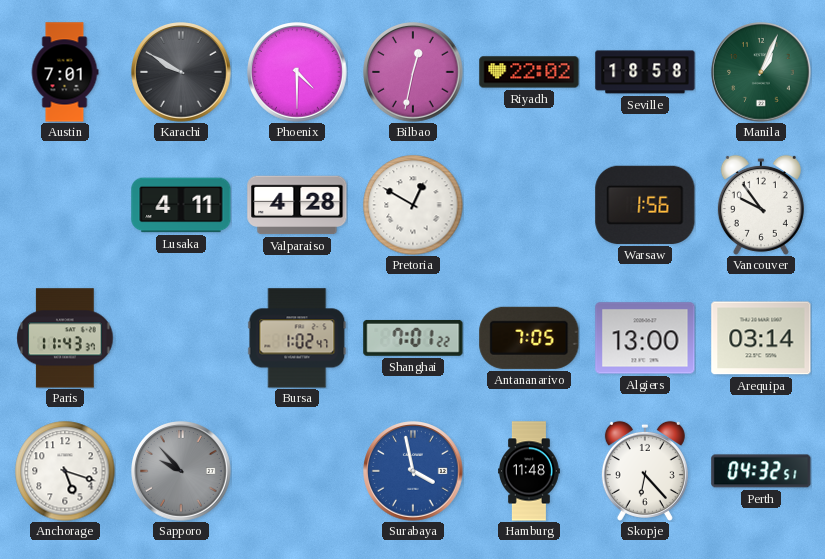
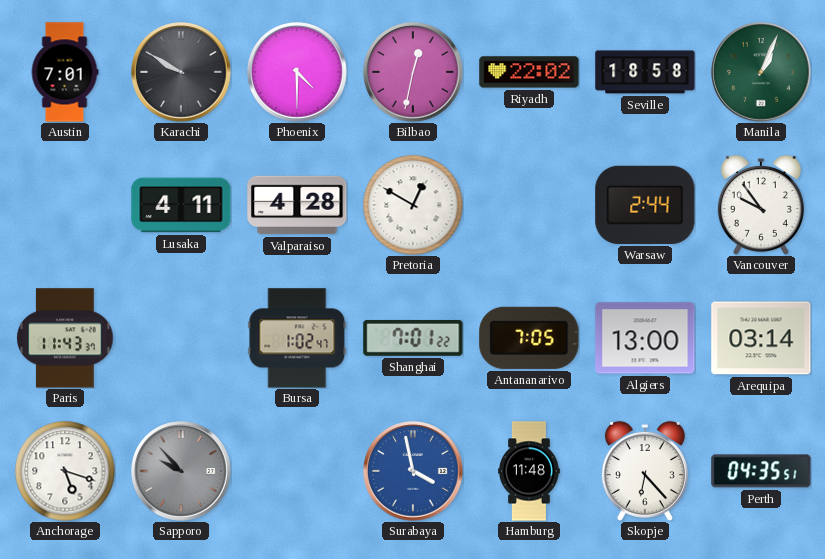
Warsaw: 1:56 -> 2:44
Perth: 04:32 -> 04:35
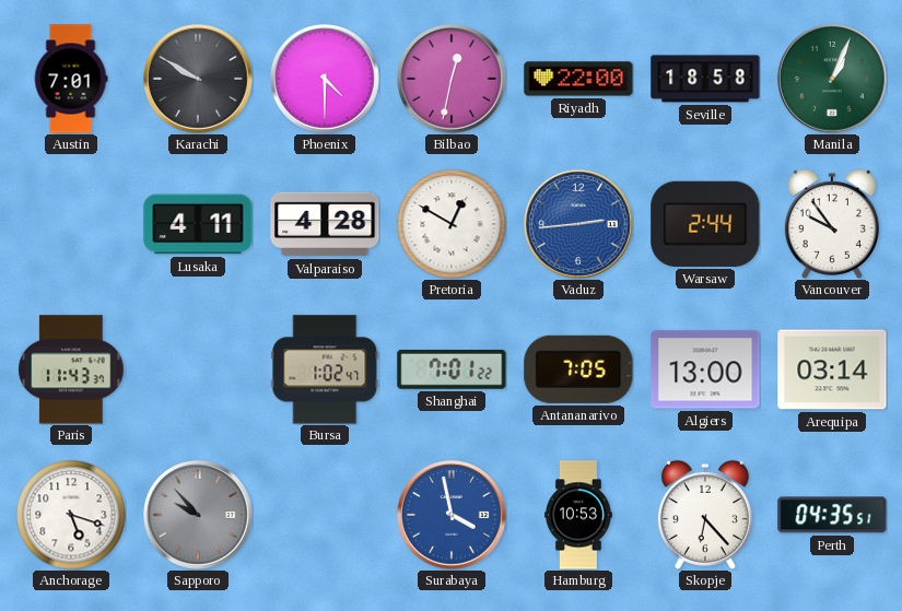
Riyadh: 22:02 -> 22:00
Vaduz: none -> 2:44
Hamburg: 11:48 -> 10:53
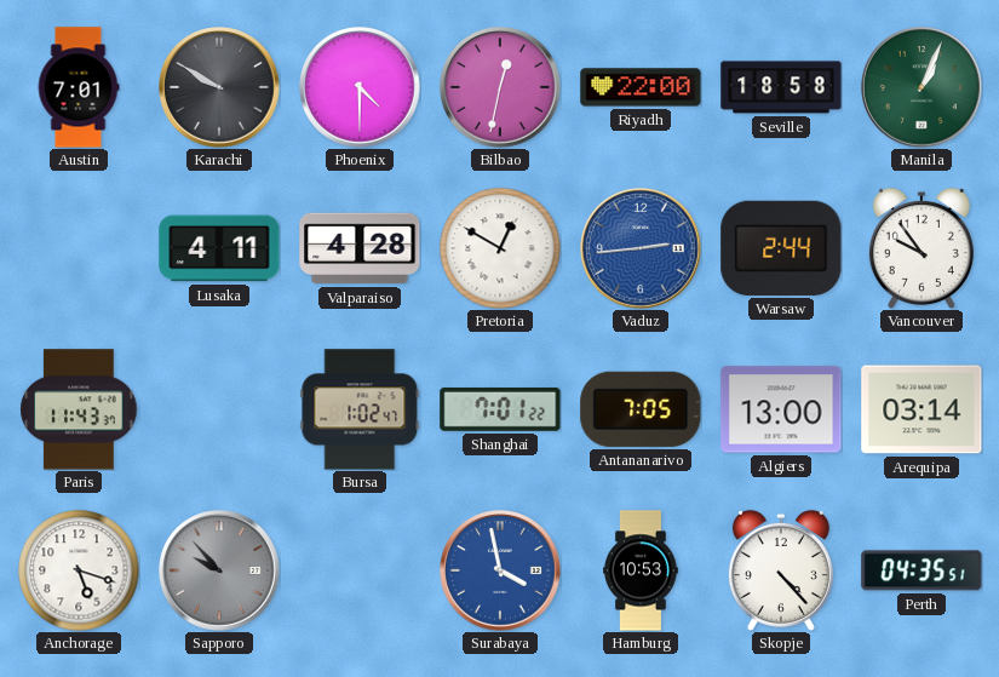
Skopje: 6:23 -> 4:23
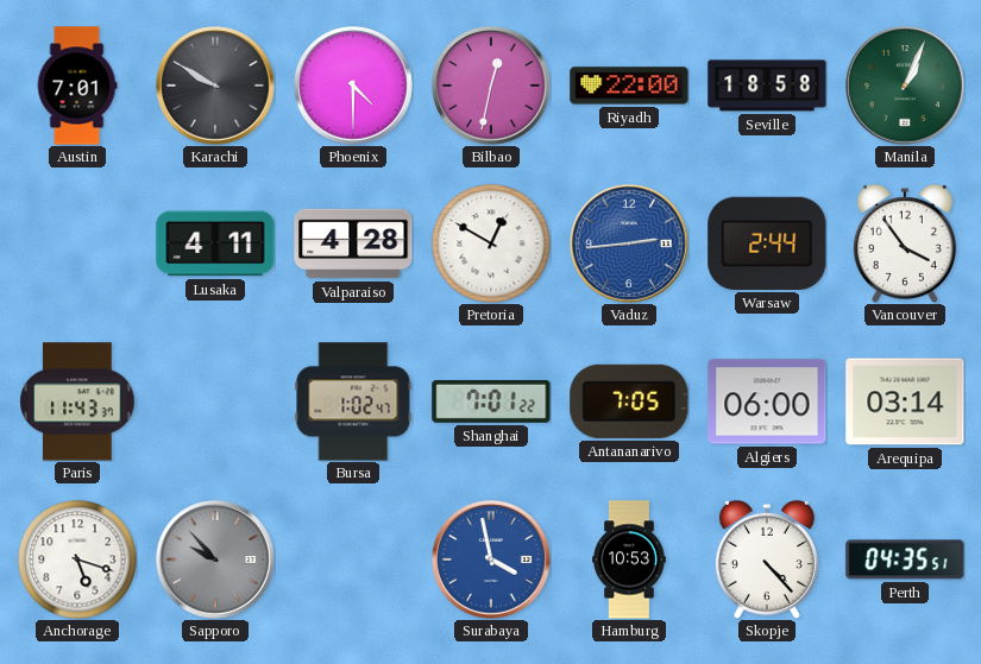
Vancouver: 9:54 -> 3:54
Algiers: 13:00 -> 06:00
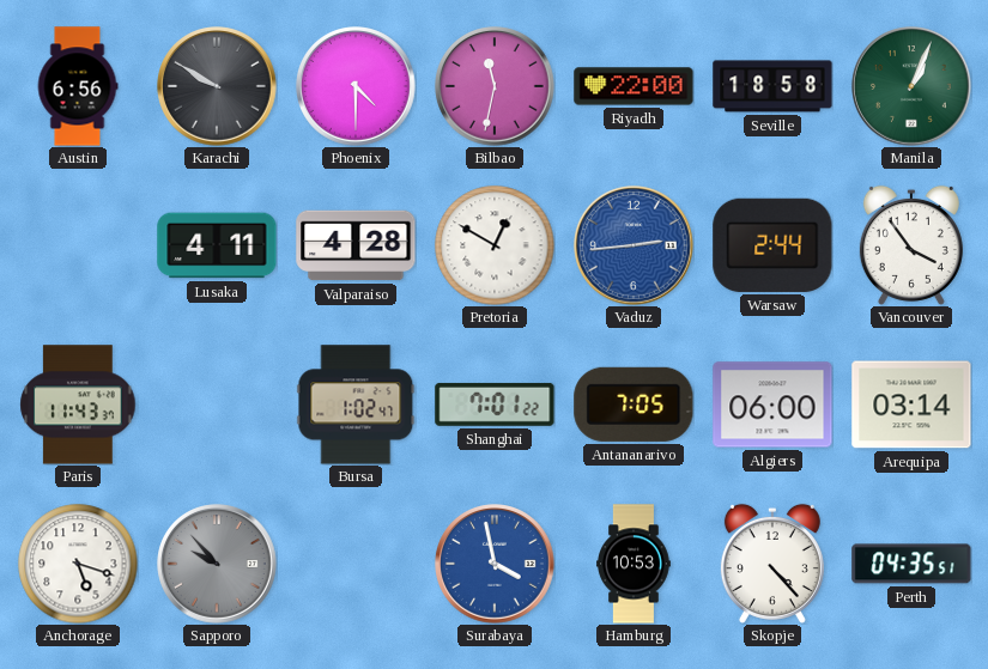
Austin: 7:01 -> 6:56
Bilbao: 12:32 -> 11:32
